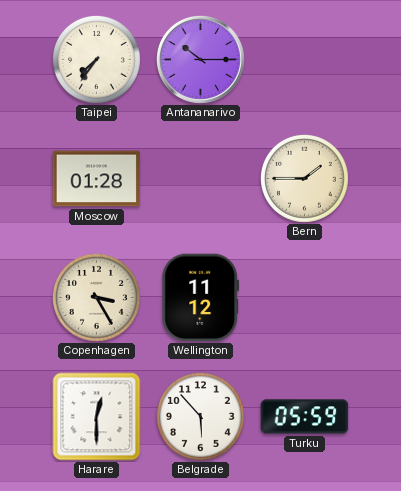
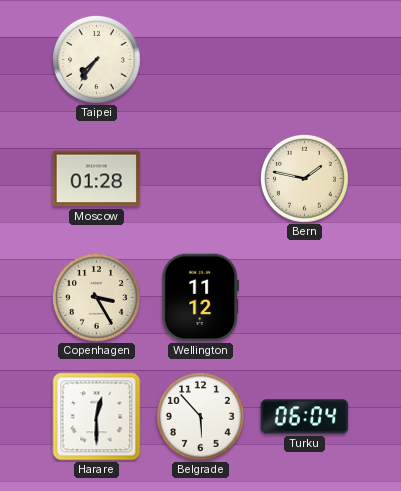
Antananarivo: 10:15 -> none
Bern: 1:45 -> 1:47
Turku: 05:59 -> 06:04
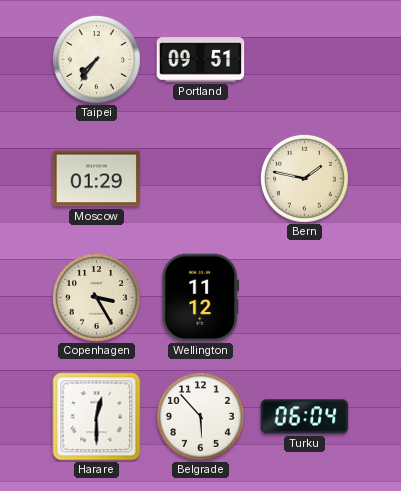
Portland: none -> 09:51
Moscow: 01:28 -> 01:29
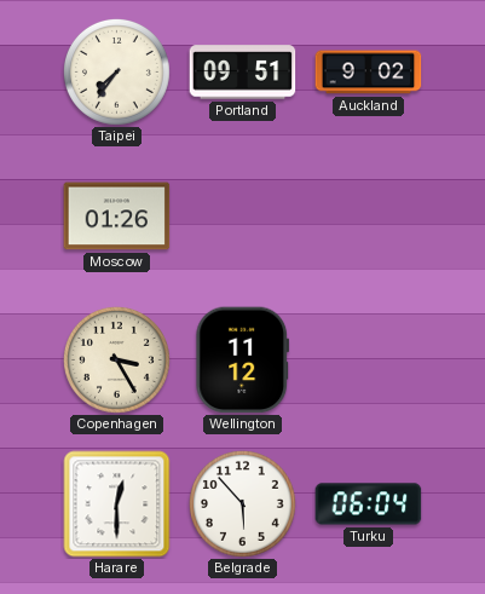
Auckland: none -> 9:02
Moscow: 01:29 -> 01:26
Bern: 1:47 -> none
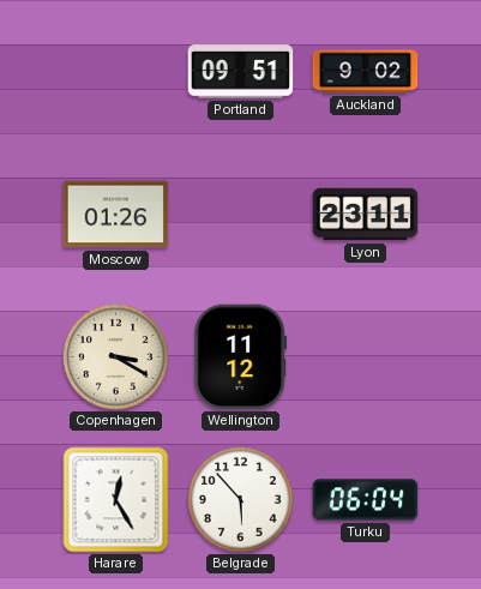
Taipei: 7:36 -> none
Lyon: none -> 23:11
Copenhagen: 3:25 -> 3:20
Harare: 12:30 -> 12:25
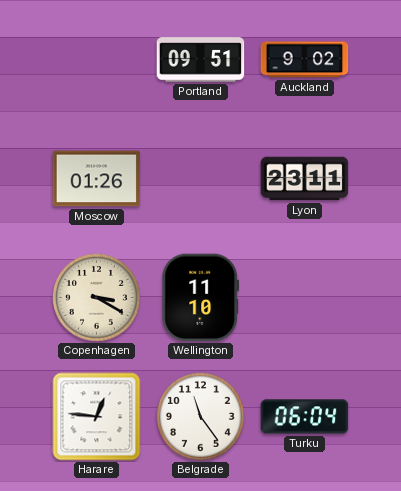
Wellington: 11:12 -> 11:10
Harare: 12:25 -> 12:46
Belgrade: 5:53 -> 11:24
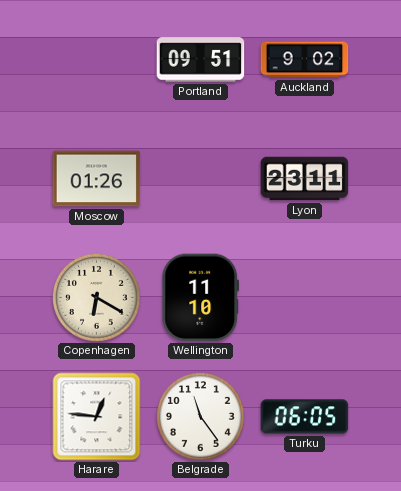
Copenhagen: 3:20 -> 6:20
Turku: 06:04 -> 06:05
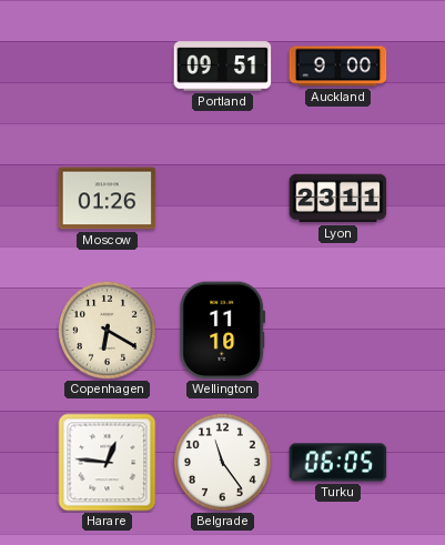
Auckland: 9:02 -> 9:00
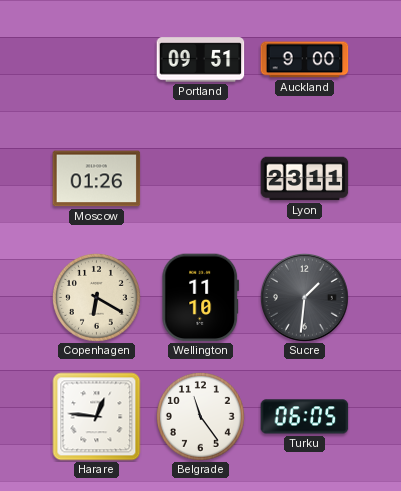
Sucre: none -> 1:31
